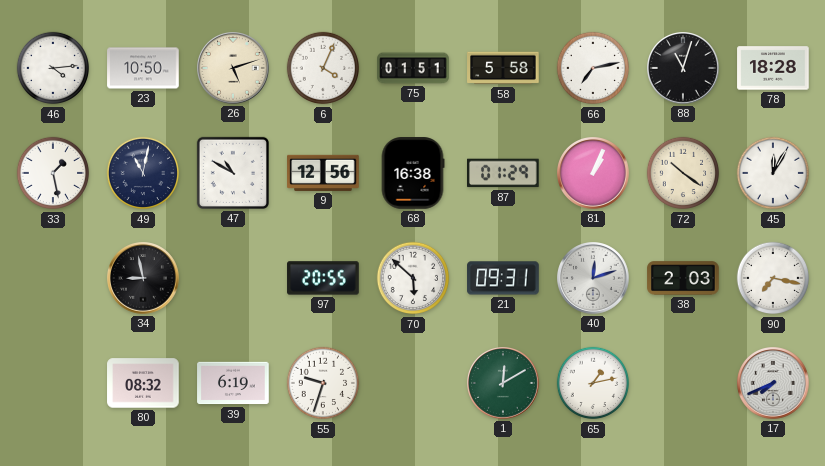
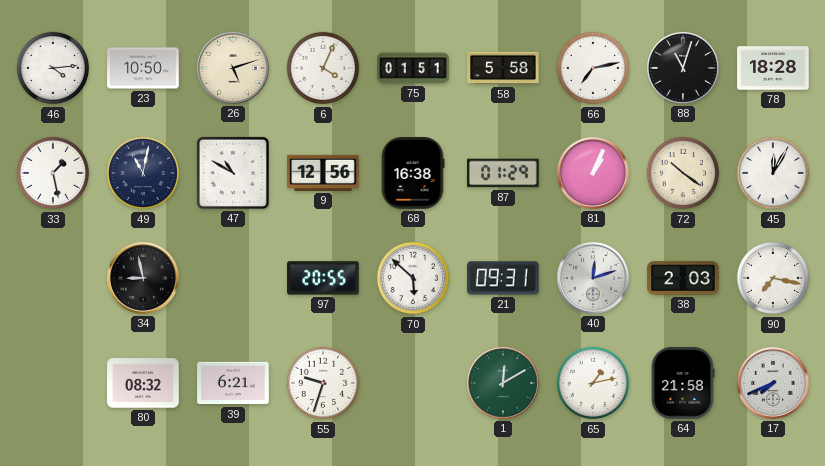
39: 6:19 -> 6:21
64: none -> 21:58
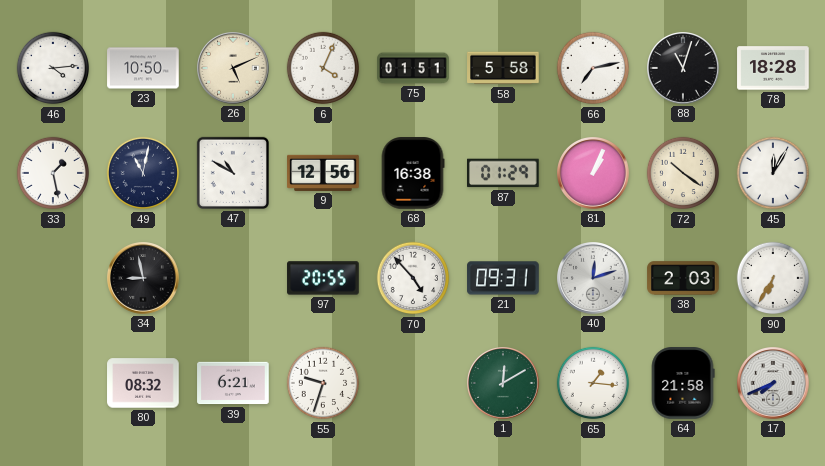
26: 5:12 -> 5:11
70: 5:52 -> 4:53
90: 7:17 -> 6:35
65: 1:13 -> 1:16
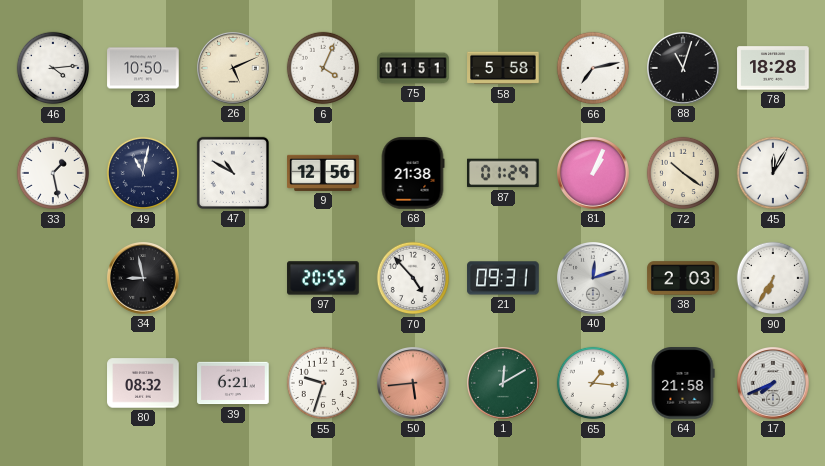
68: 16:38 -> 21:38
50: none -> 5:44
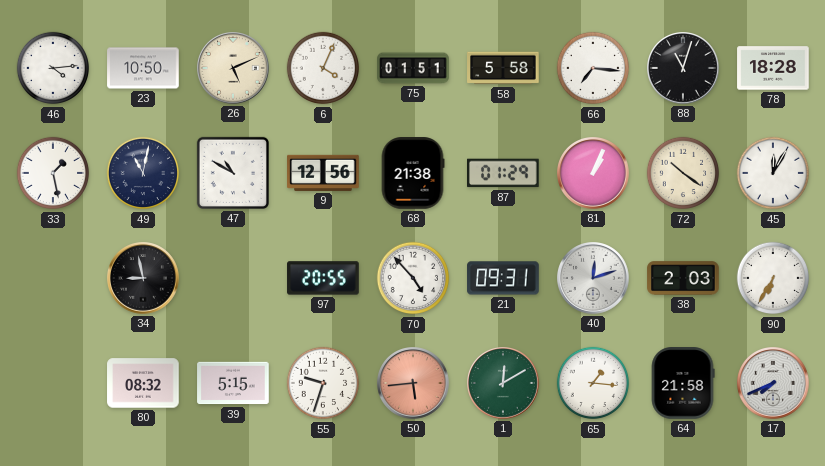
66: 7:13 -> 7:16
39: 6:21 -> 5:15
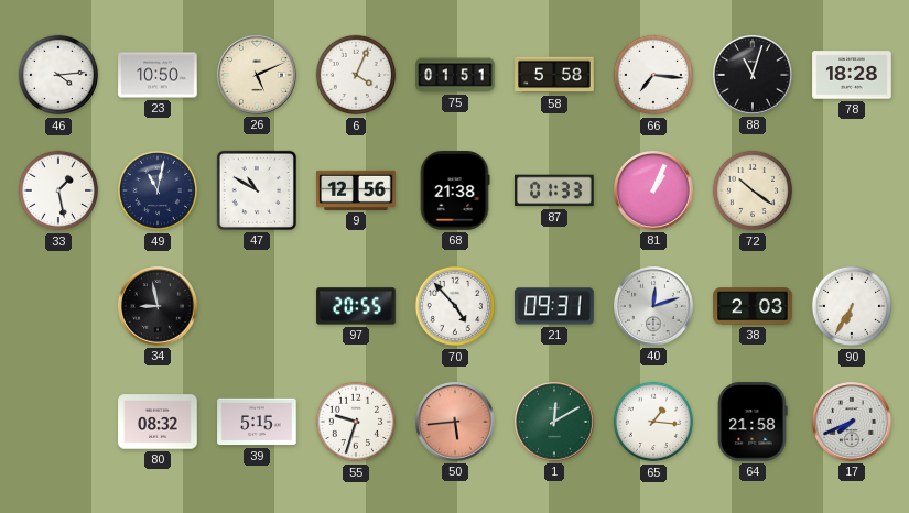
87: 01:29 -> 01:33
45: 12:05 -> none
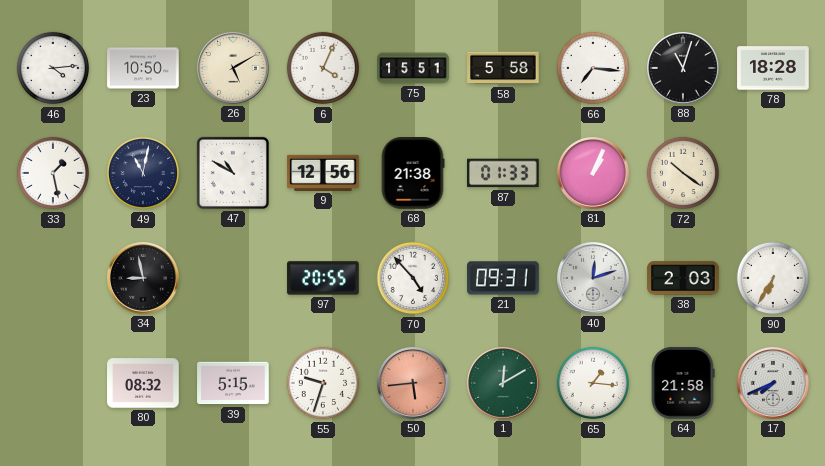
26: 5:11 -> 5:10
75: 01:51 -> 15:51
